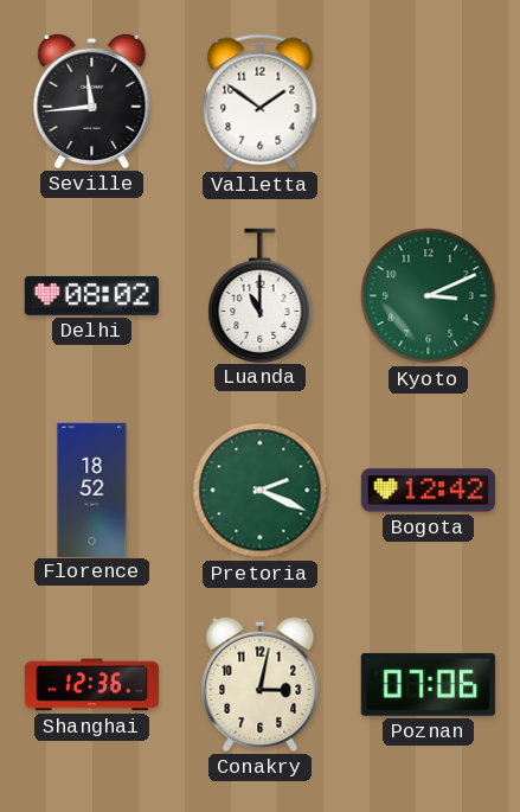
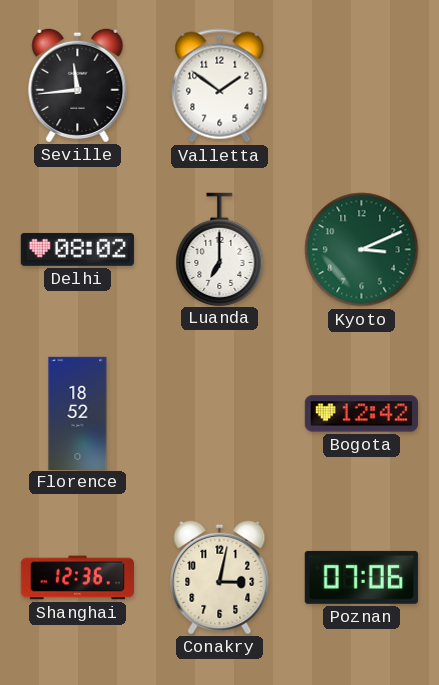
Luanda: 11:00 -> 7:00
Pretoria: 2:19 -> none
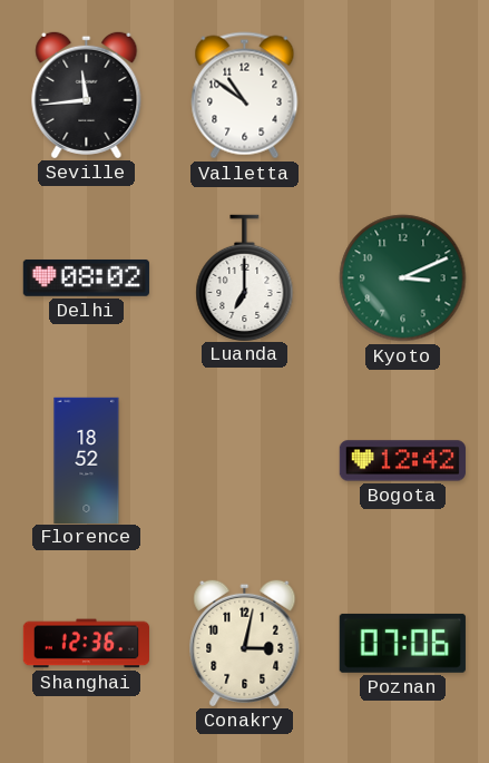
Valletta: 1:51 -> 10:51
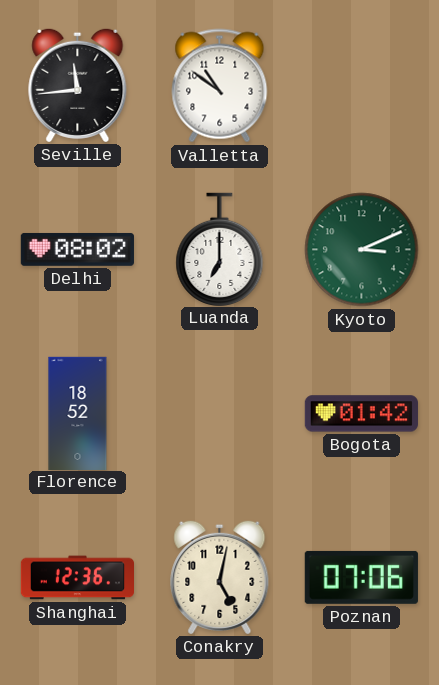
Bogota: 12:42 -> 01:42
Conakry: 3:02 -> 5:02
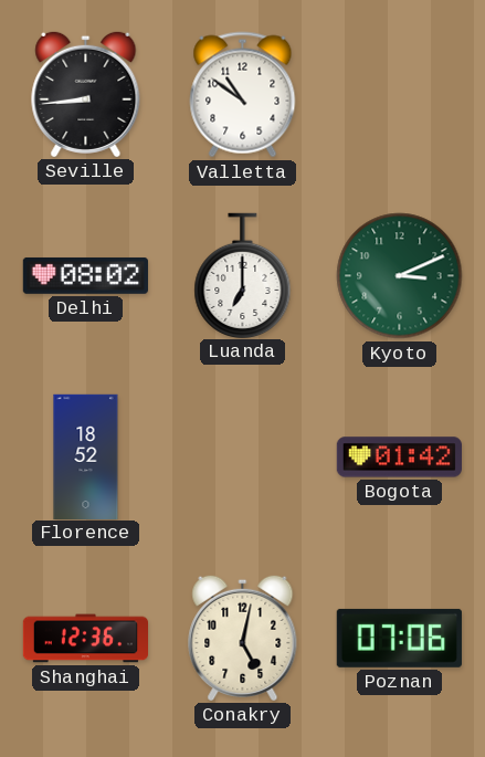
Seville: 11:44 -> 8:44
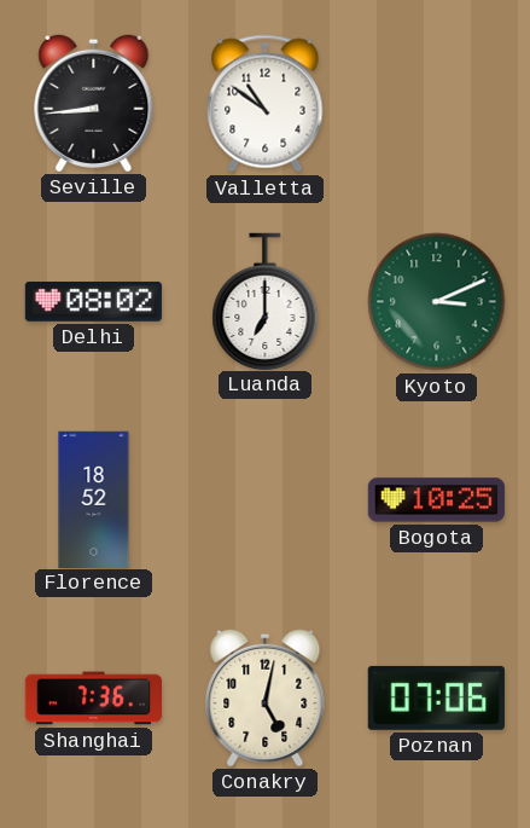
Bogota: 01:42 -> 10:25
Shanghai: 12:36 -> 7:36
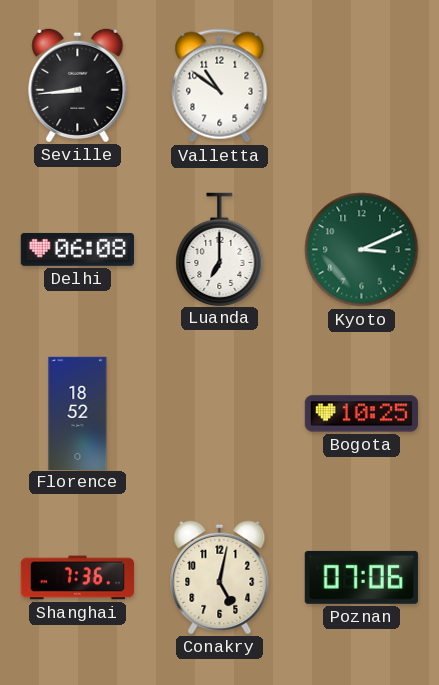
Delhi: 08:02 -> 06:08
